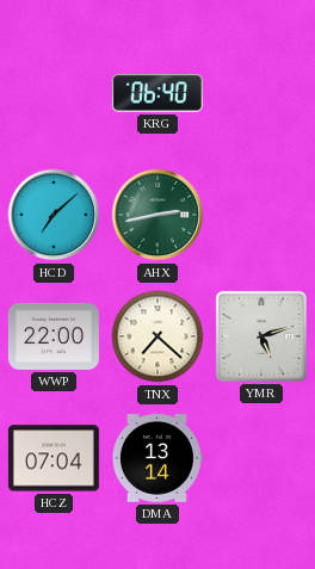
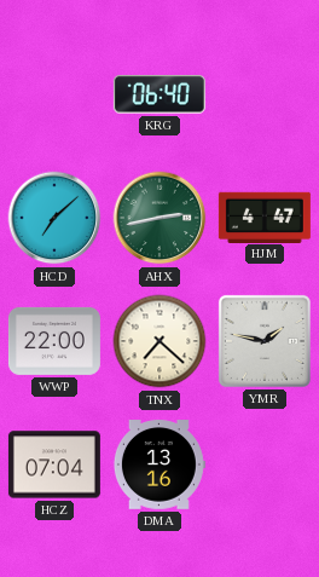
HJM: none -> 4:47
YMR: 5:12 -> 1:47
DMA: 13:14 -> 13:16
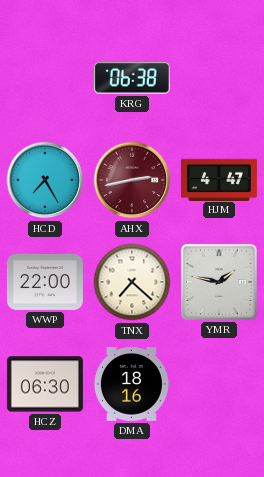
KRG: 06:40 -> 06:38
HCD: 7:08 -> 7:25
AHX dial: green -> burgundy
HCZ: 07:04 -> 06:30
DMA: 13:16 -> 18:16
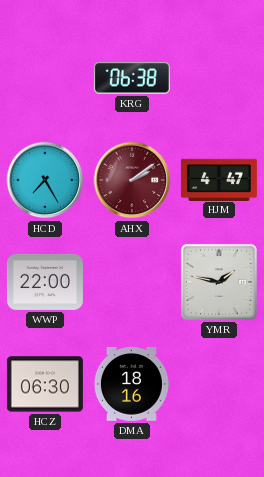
AHX: 2:43 -> 2:09
TNX: 7:22 -> none
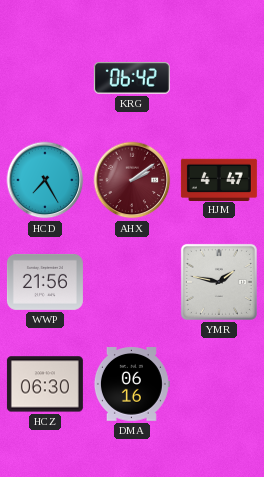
KRG: 06:38 -> 06:42
WWP: 22:00 -> 21:56
DMA: 18:16 -> 06:16
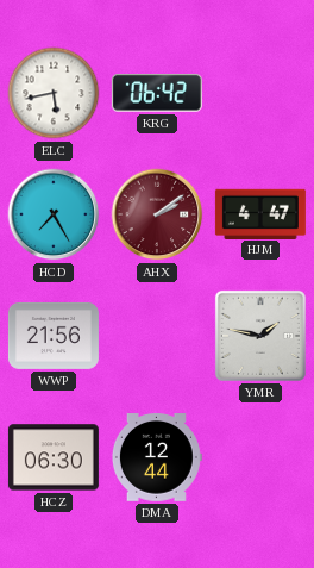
ELC: none -> 5:43
DMA: 06:16 -> 12:44
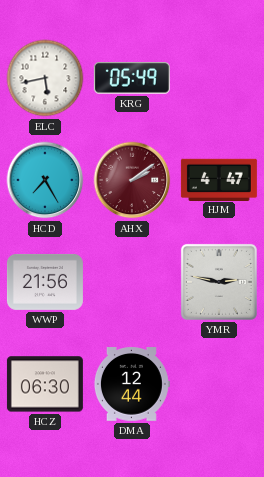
KRG: 06:42 -> 05:49
YMR: 1:47 -> 2:47
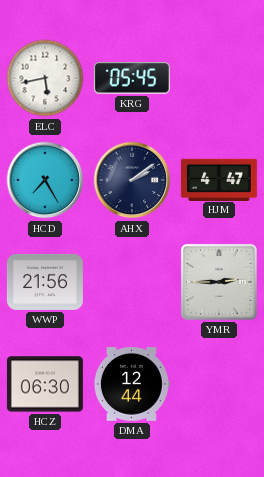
KRG: 05:49 -> 05:45
AHX dial: burgundy -> navy
YMR: 2:47 -> 2:45
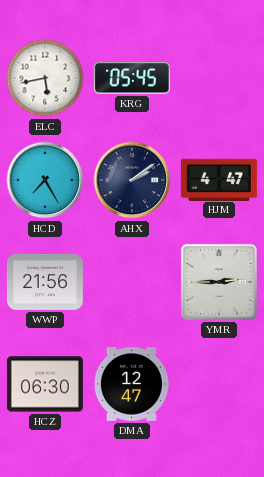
DMA: 12:44 -> 12:47
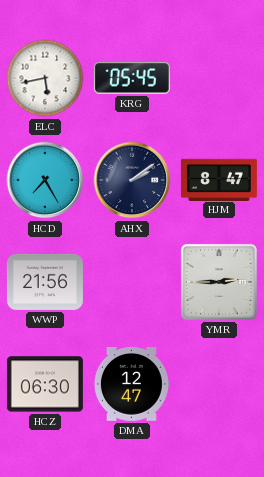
HJM: 4:47 -> 8:47
